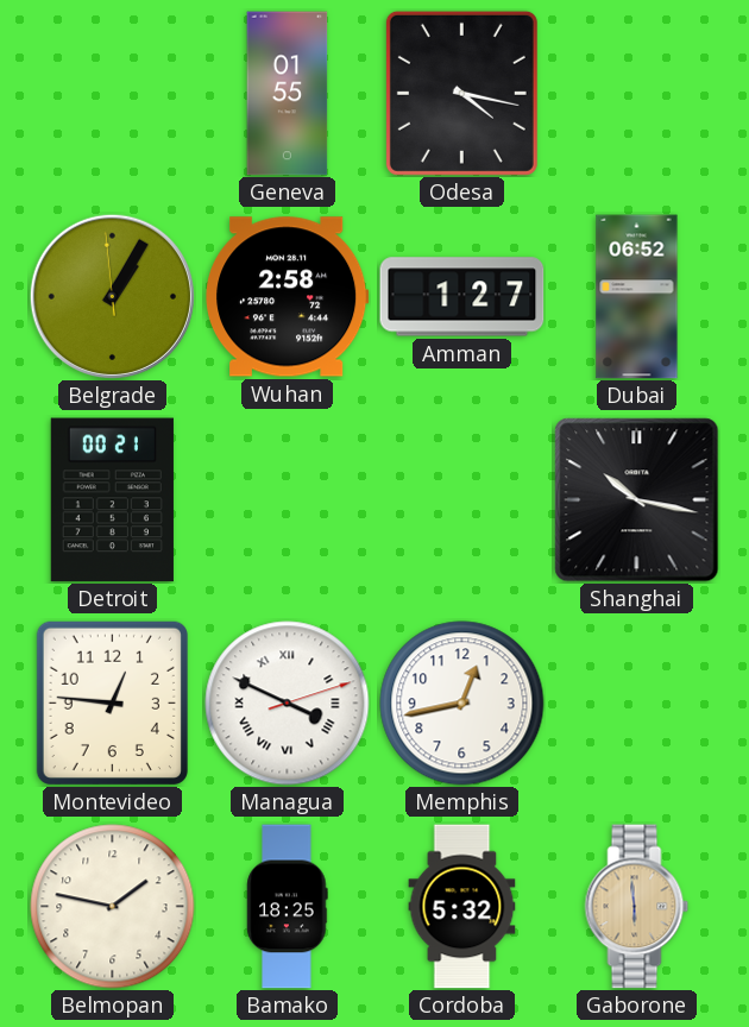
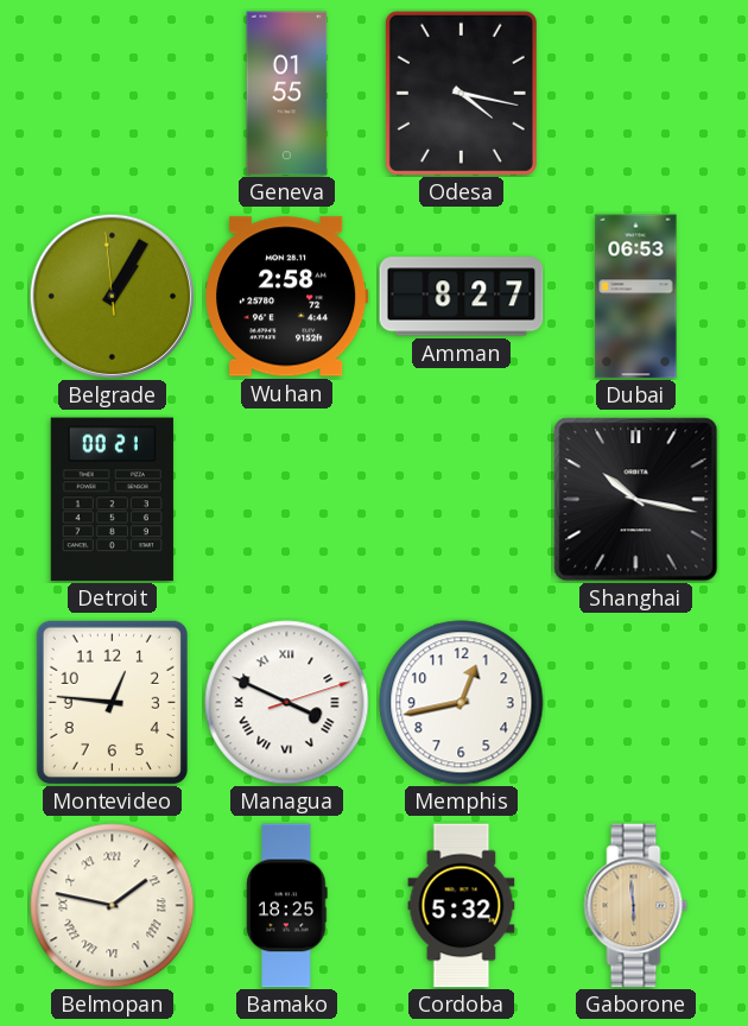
Amman: 1:27 -> 8:27
Dubai: 06:52 -> 06:53
Belmopan numerals: Arabic -> Roman
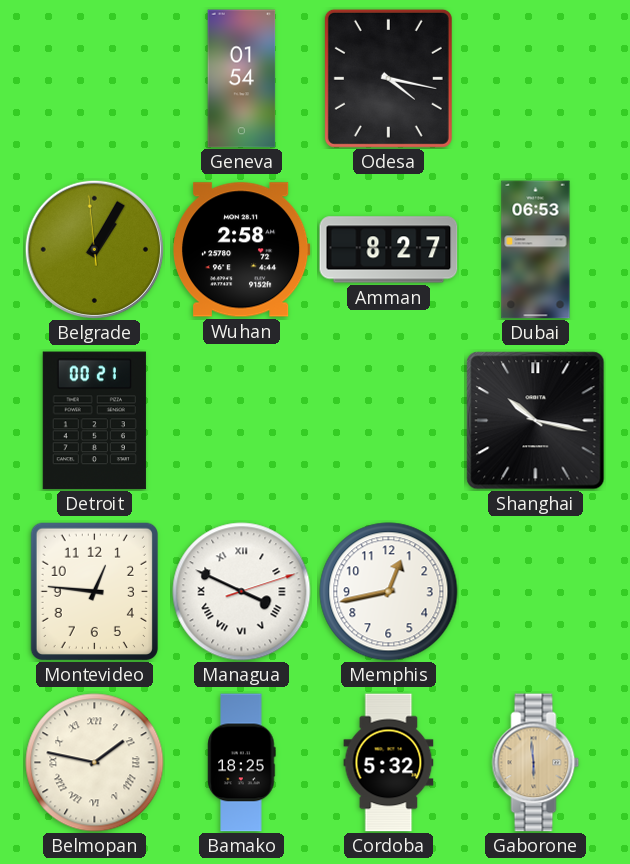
Geneva: 01:55 -> 01:54
